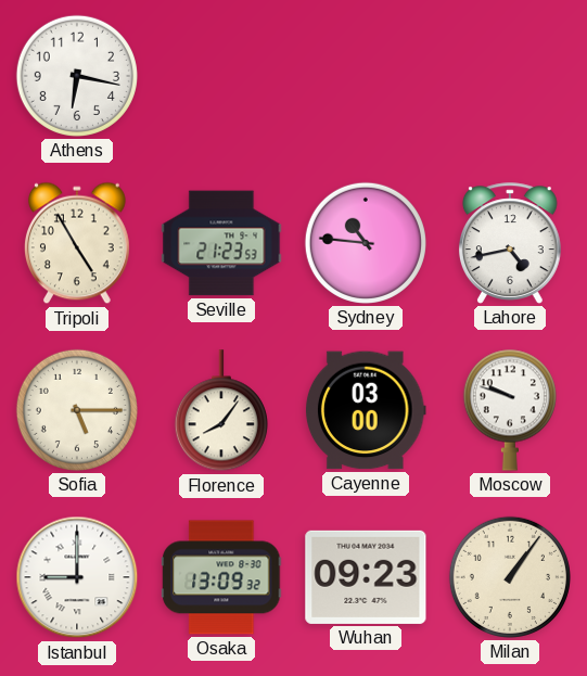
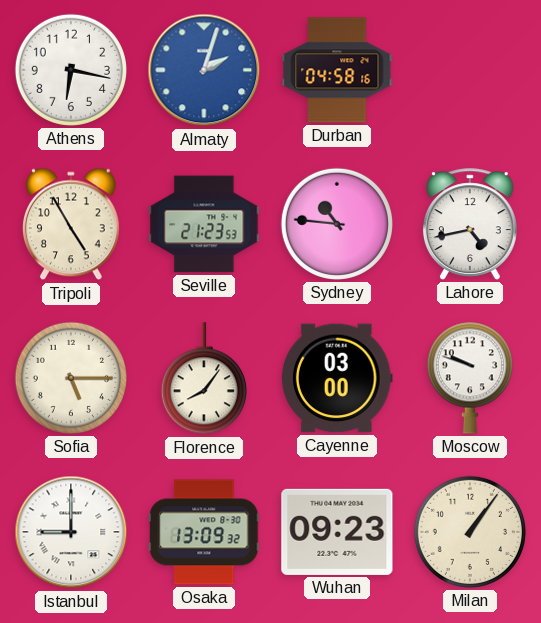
Almaty: none -> 2:03
Durban: none -> 04:58
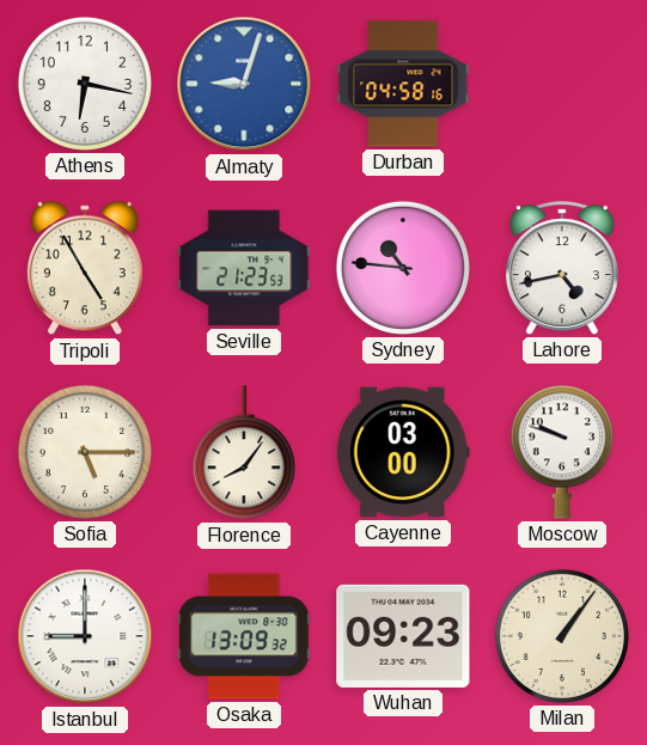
Almaty: 2:03 -> 9:03
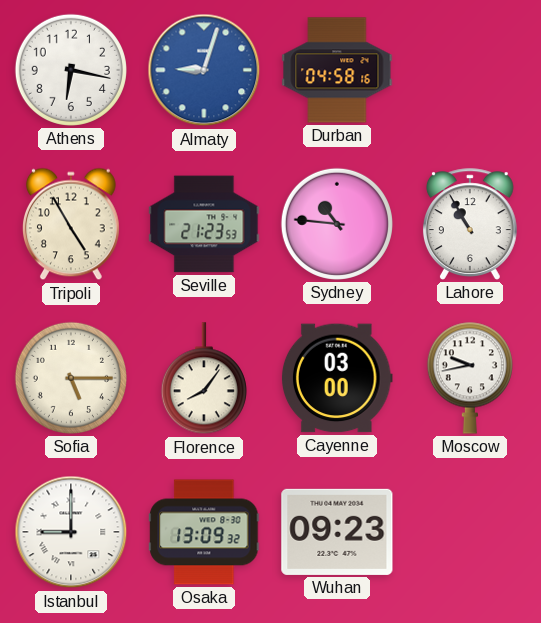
Lahore: 4:43 -> 10:55
Moscow: 9:48 -> 9:43
Milan: 1:06 -> none
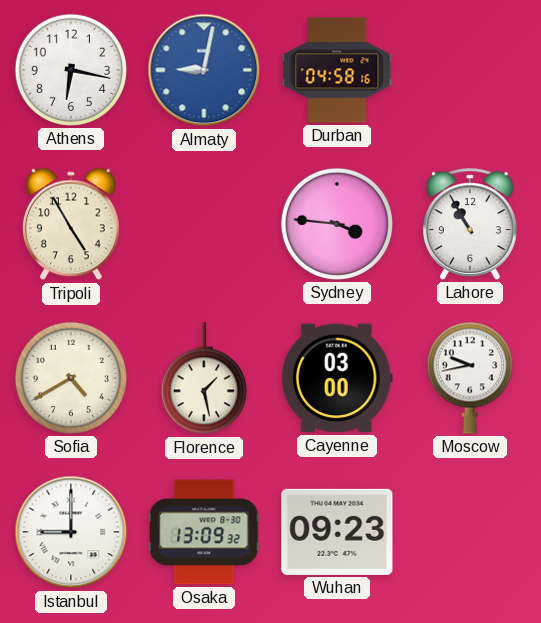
Almaty: 9:03 -> 9:02
Seville: 21:23 -> none
Sydney: 10:46 -> 3:46
Sofia: 5:15 -> 4:40
Florence: 8:06 -> 1:28
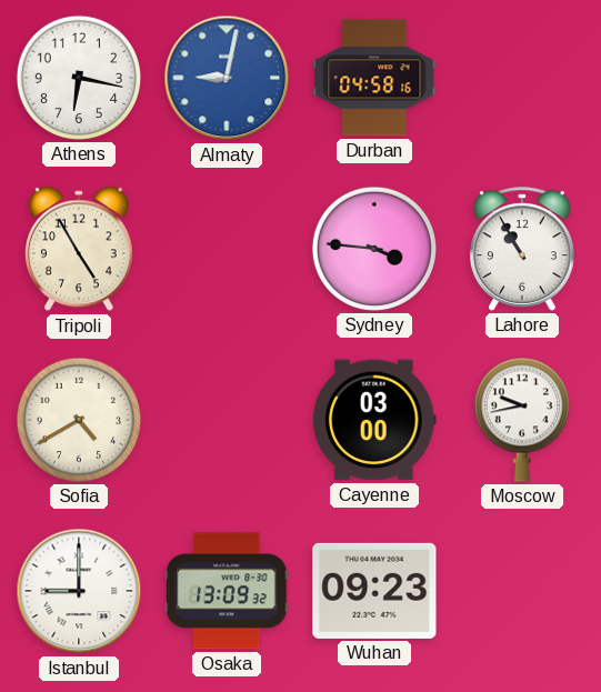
Florence: 1:28 -> none
